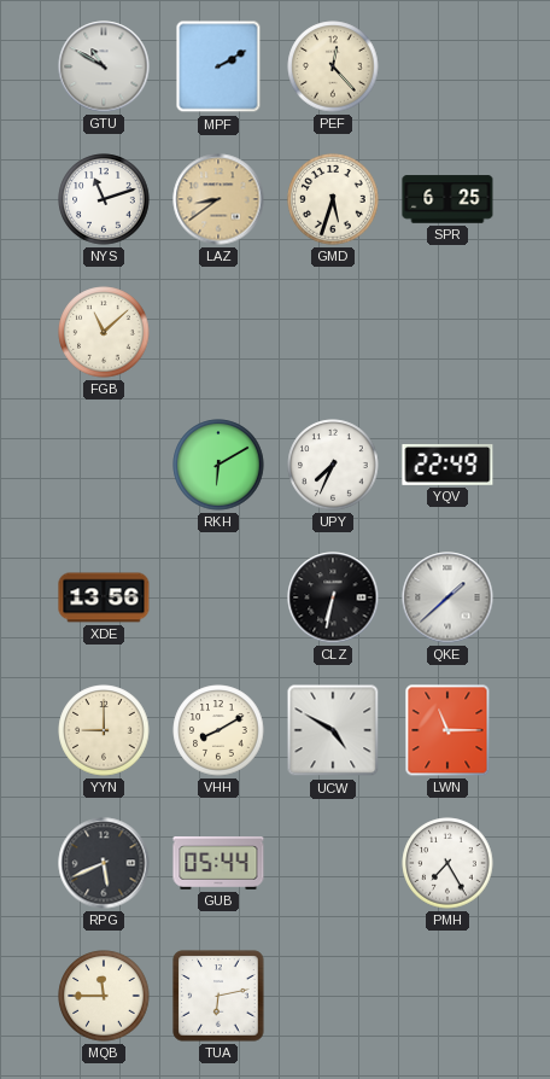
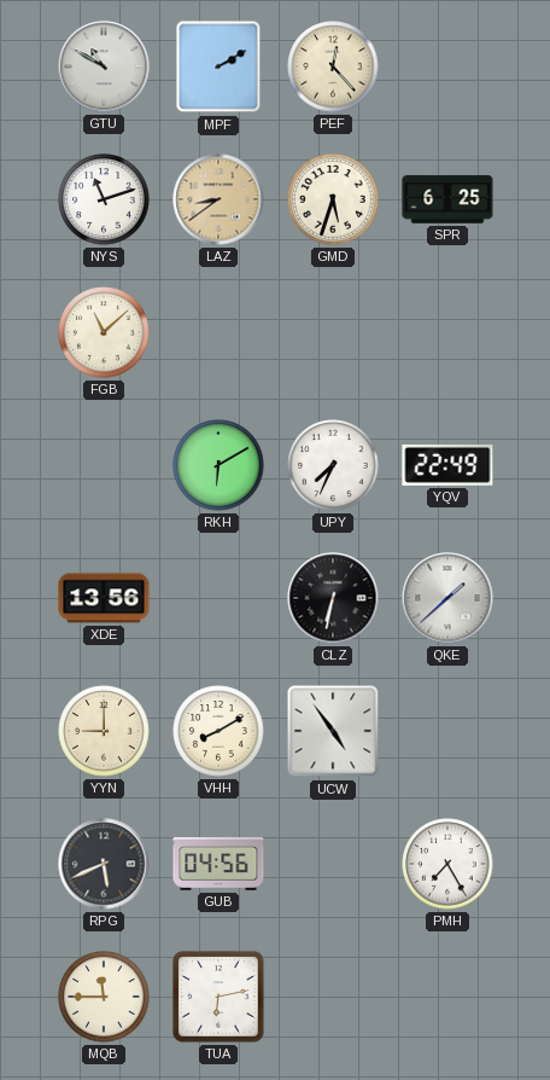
UCW: 4:50 -> 4:54
LWN: 11:15 -> none
GUB: 05:44 -> 04:56
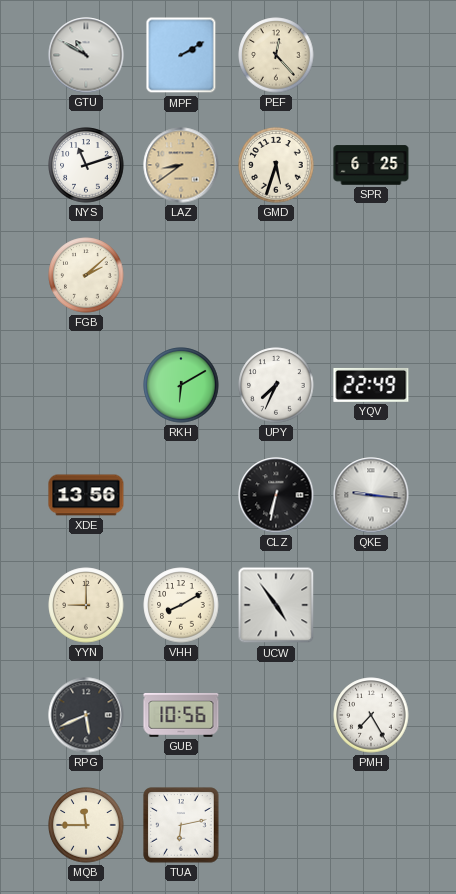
FGB: 11:08 -> 2:08
QKE: 1:38 -> 9:16
GUB: 04:56 -> 10:56
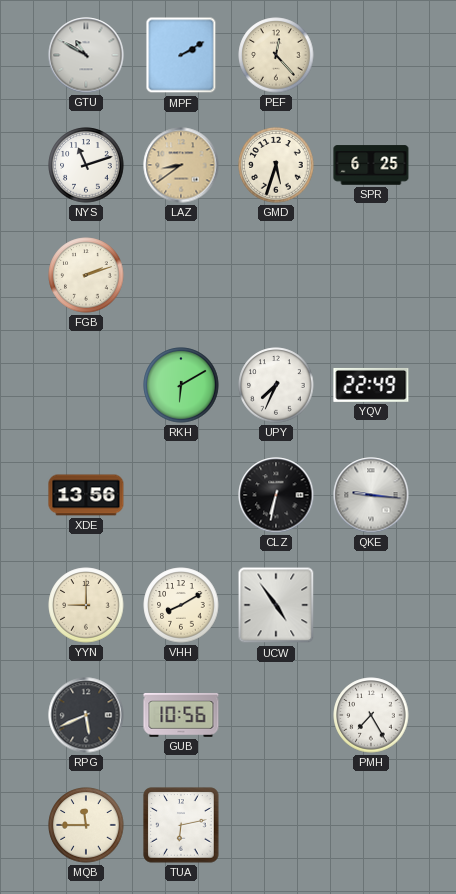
FGB: 2:08 -> 2:12
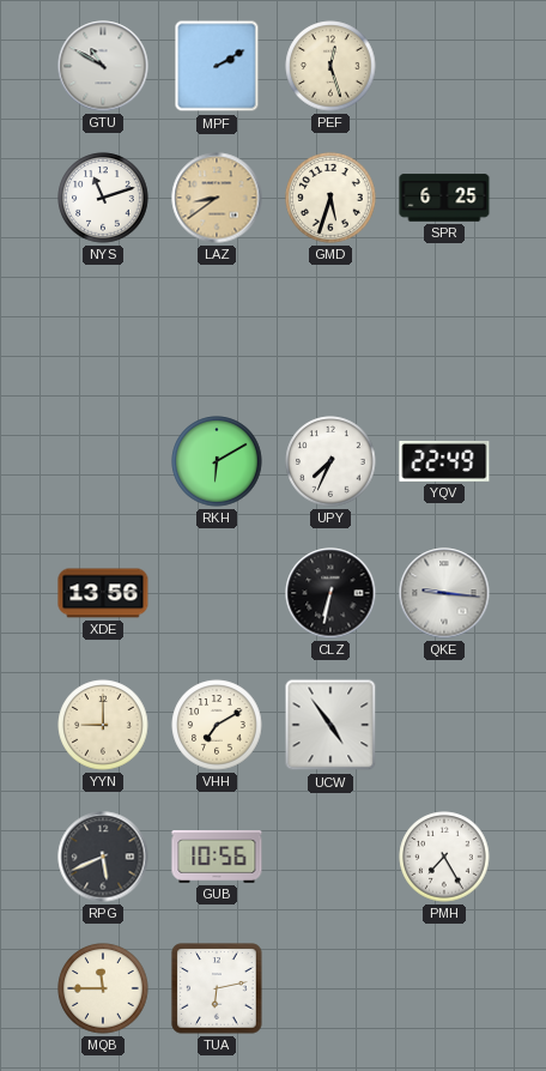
PEF: 12:23 -> 12:27
FGB: 2:12 -> none
VHH: 8:10 -> 7:10
